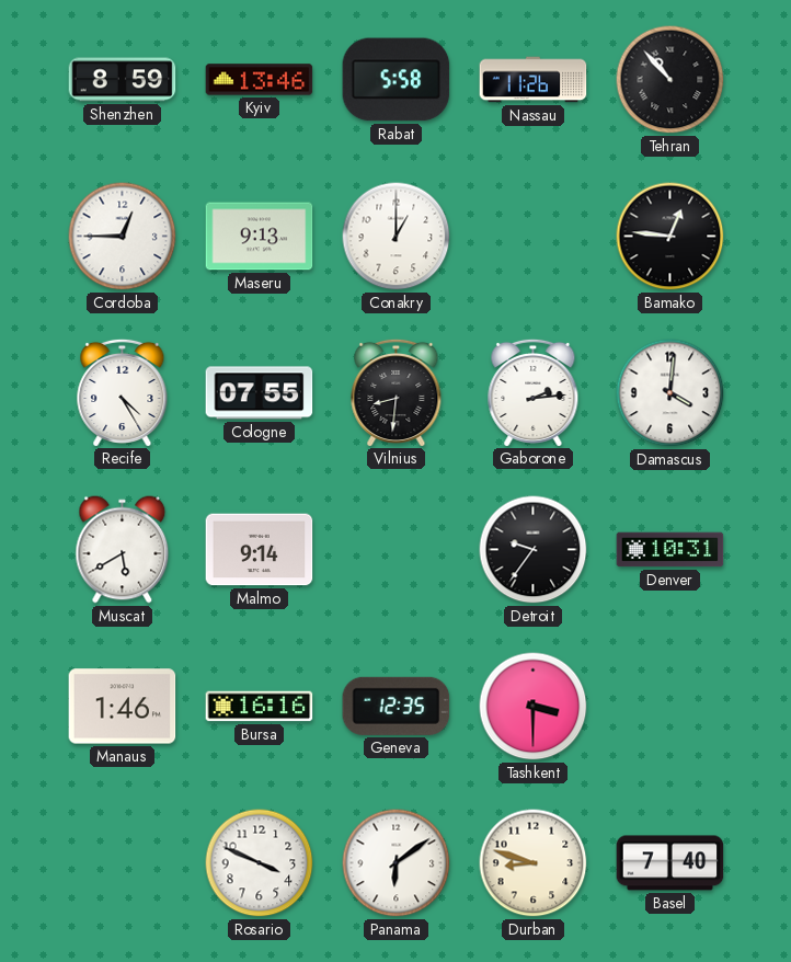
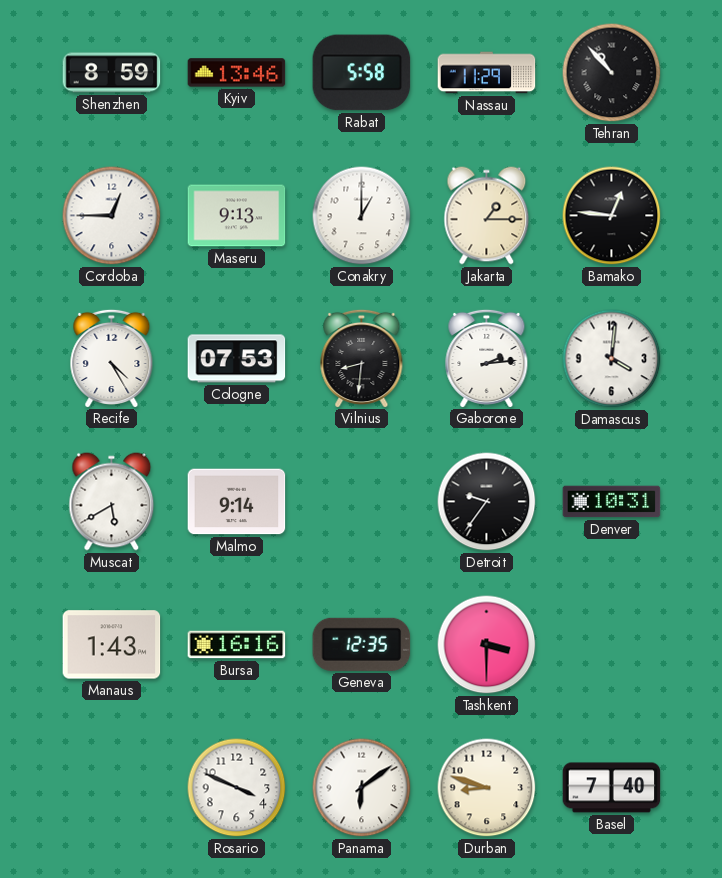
Nassau: 11:26 -> 11:29
Jakarta: none -> 1:15
Cologne: 07:55 -> 07:53
Manaus: 1:46 -> 1:43
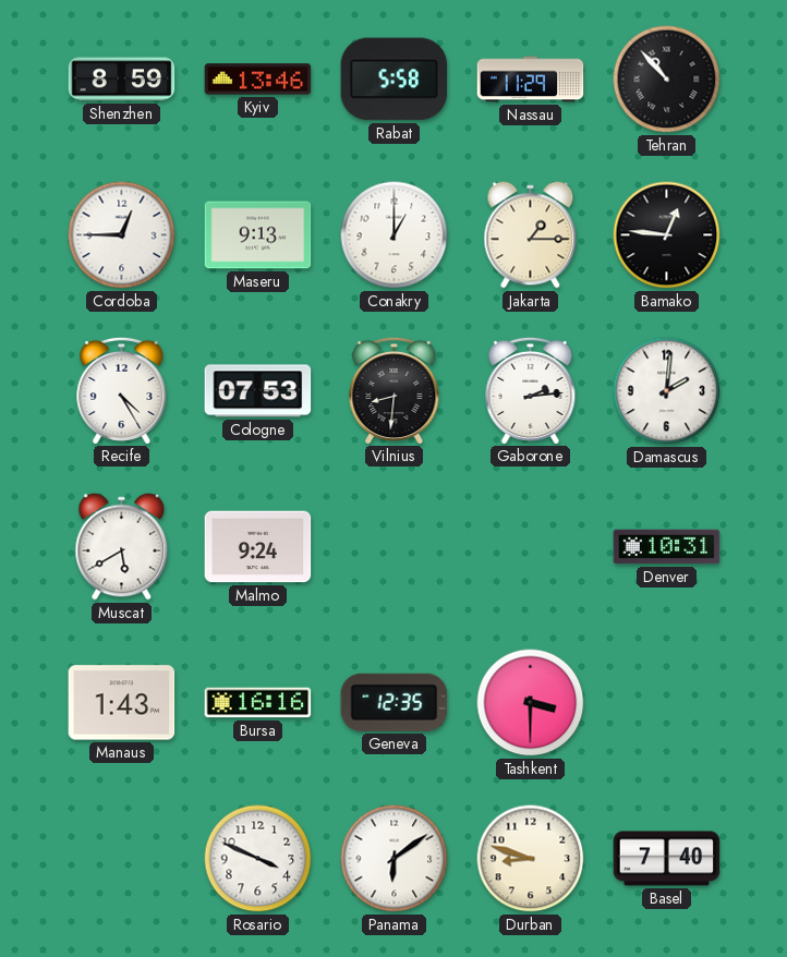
Damascus: 4:01 -> 2:01
Malmo: 9:14 -> 9:24
Detroit: 9:36 -> none
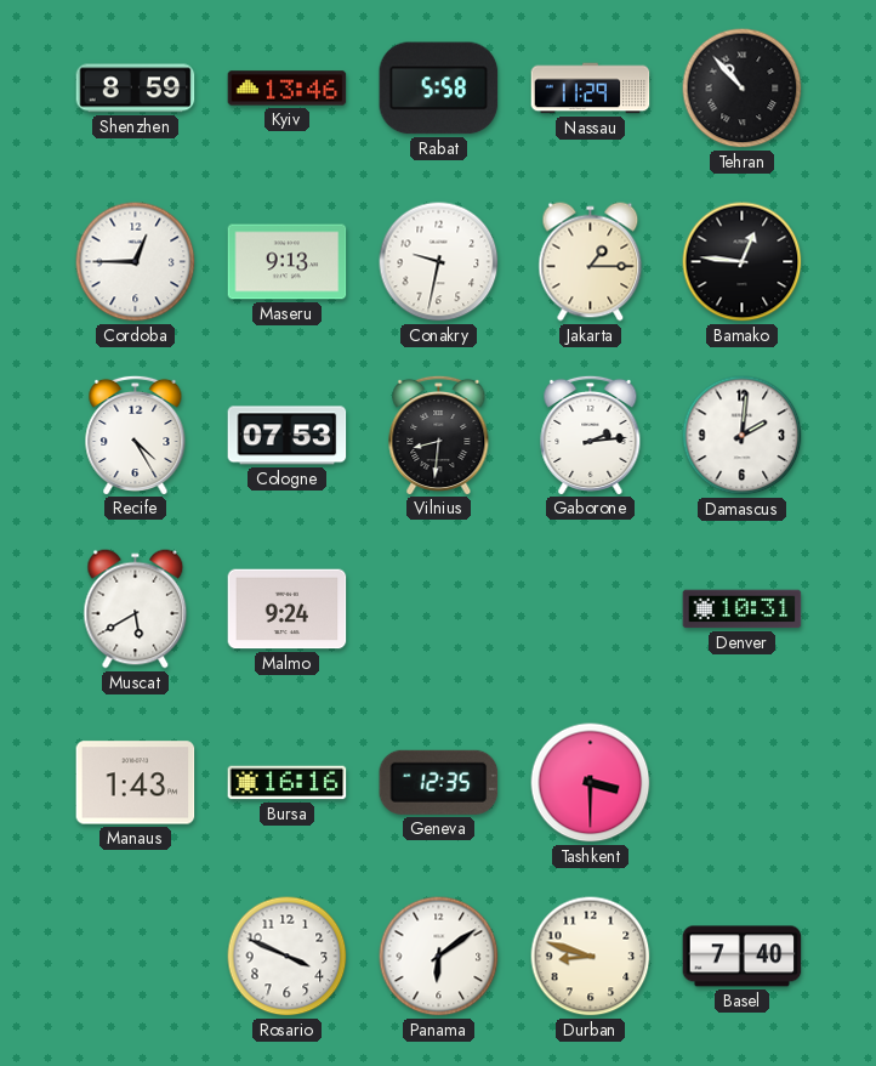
Conakry: 1:00 -> 9:32
